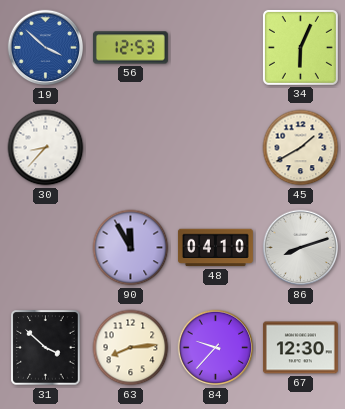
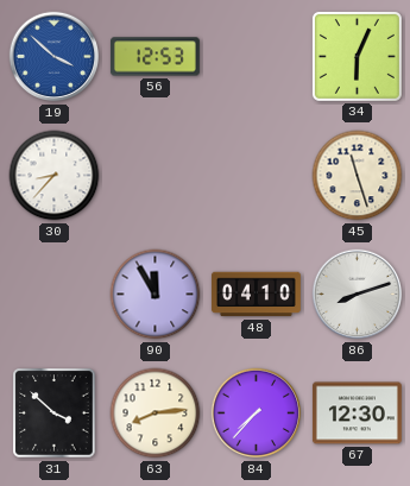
45: 1:40 -> 11:27
84: 9:37 -> 7:37
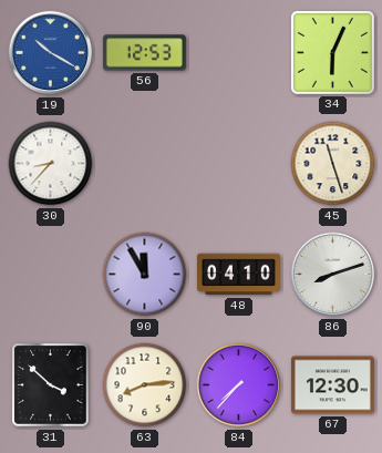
19: 3:52 -> 10:20
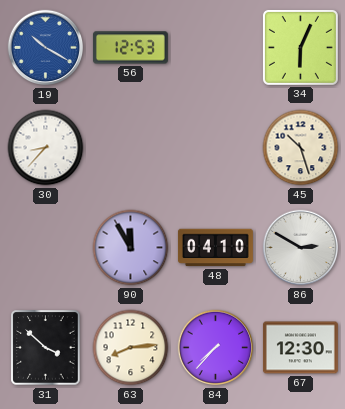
45: 11:27 -> 10:27
86: 8:12 -> 2:50
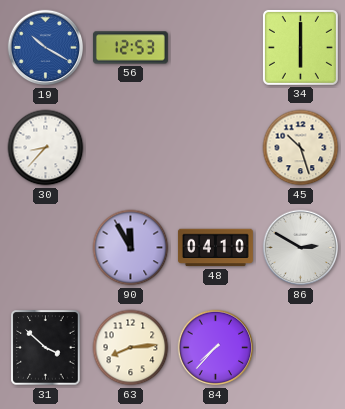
34: 6:04 -> 6:00
67: 12:30 -> none
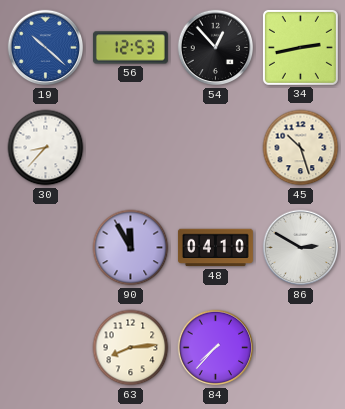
19: 10:20 -> 10:22
54: none -> 12:53
34: 6:00 -> 2:43
31: 3:52 -> none
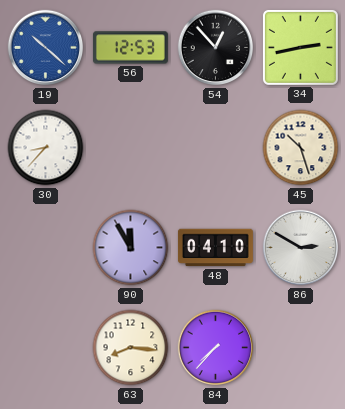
63: 8:14 -> 8:16
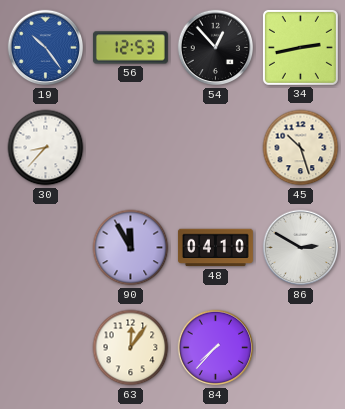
19: 10:22 -> 10:24
63: 8:16 -> 12:06
